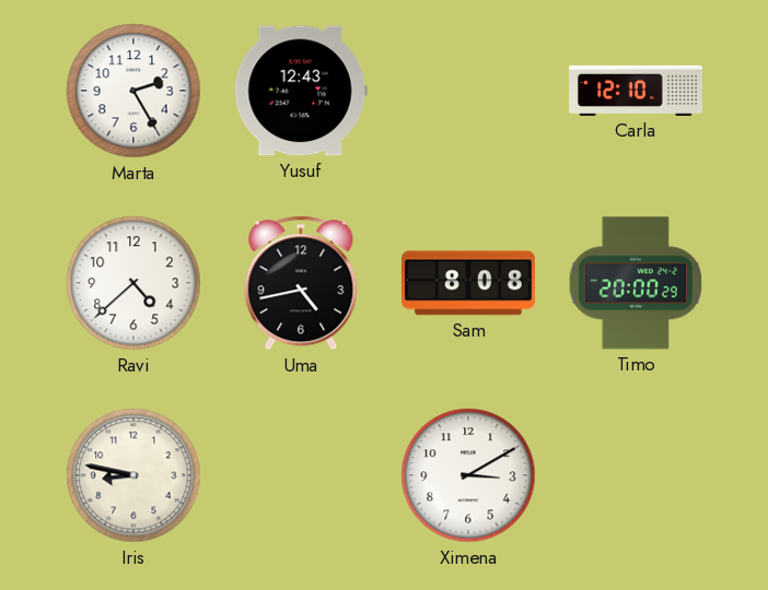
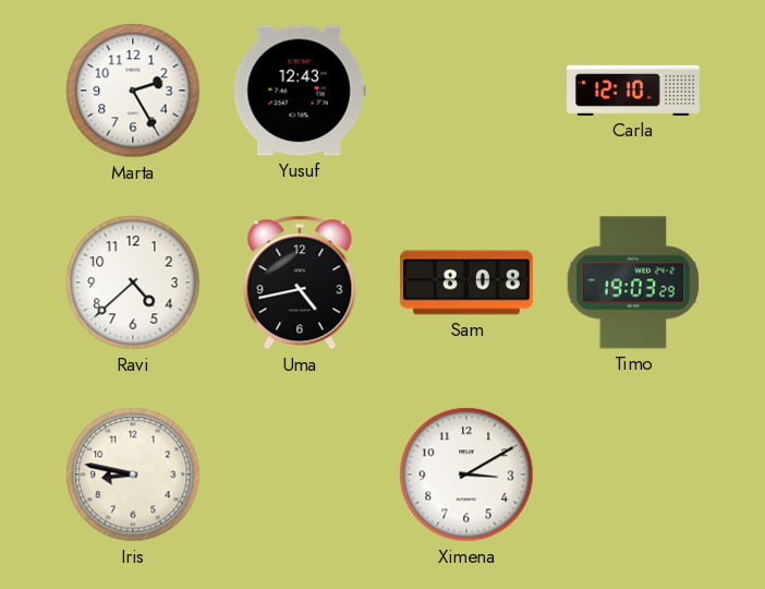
Timo: 20:00 -> 19:03
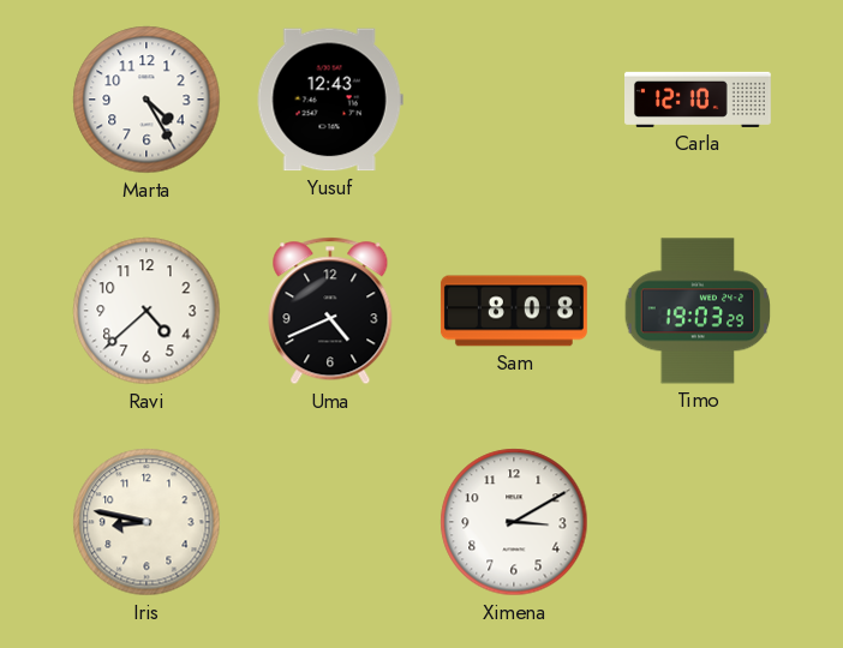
Marta: 2:25 -> 4:25
Uma: 4:43 -> 4:41
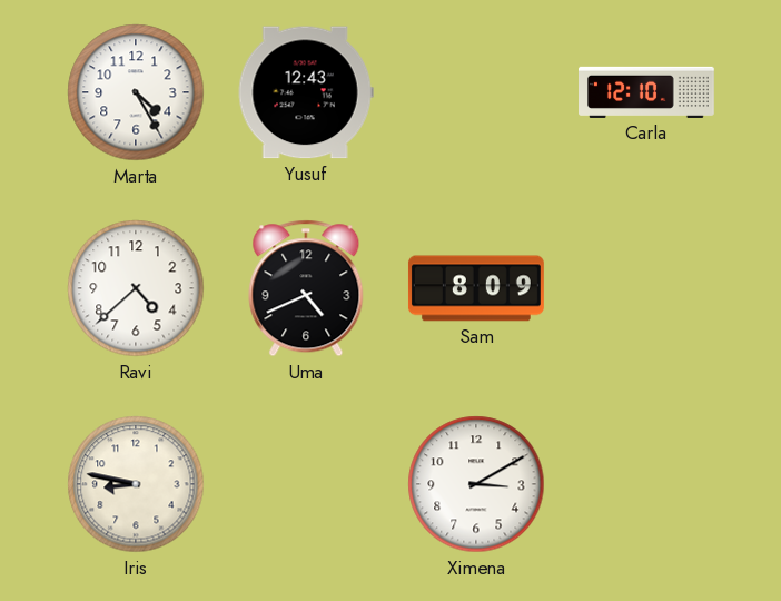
Sam: 8:08 -> 8:09
Timo: 19:03 -> none
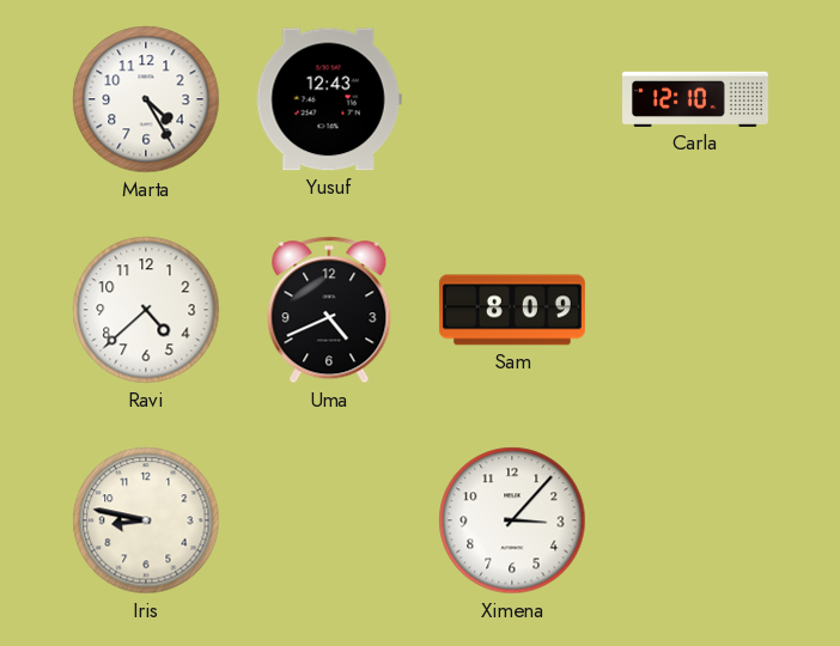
Ximena: 3:10 -> 3:07
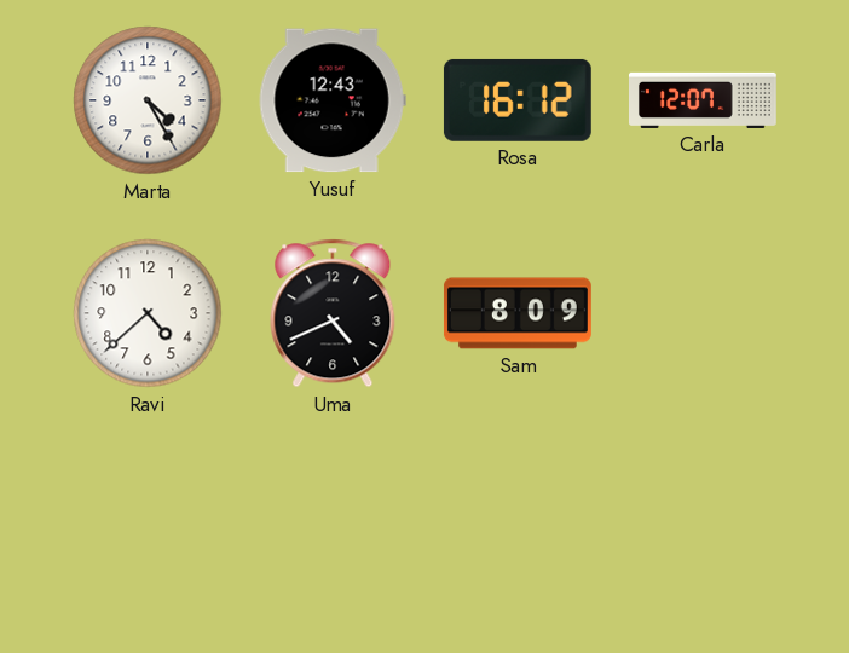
Rosa: none -> 16:12
Carla: 12:10 -> 12:07
Iris: 8:47 -> none
Ximena: 3:07 -> none
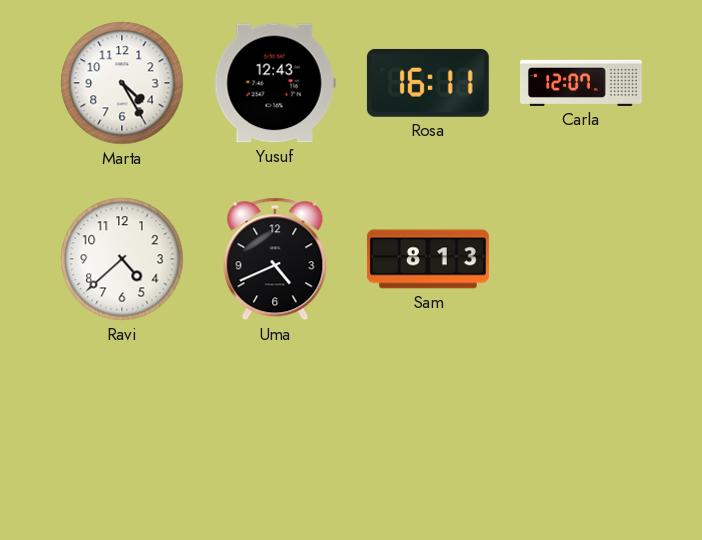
Rosa: 16:12 -> 16:11
Sam: 8:09 -> 8:13
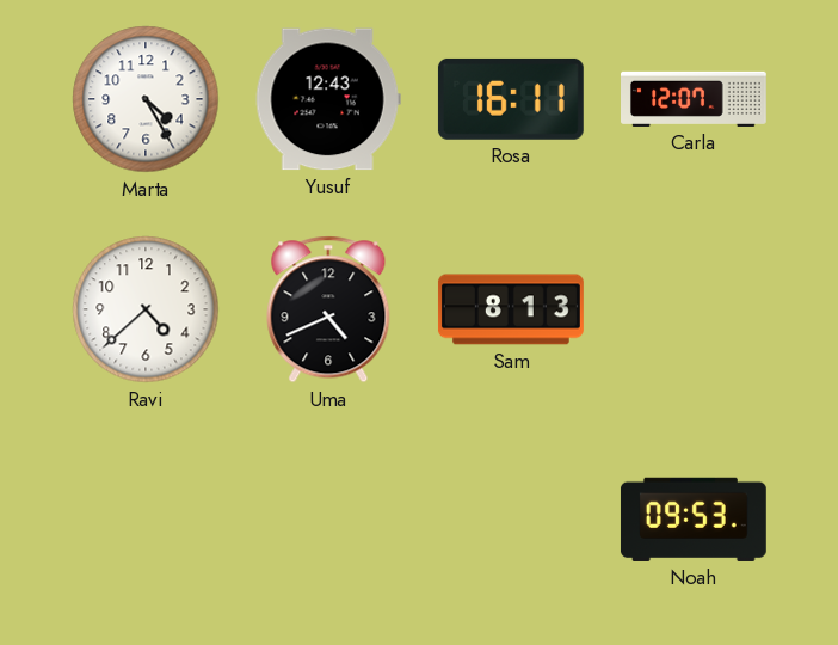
Noah: none -> 09:53
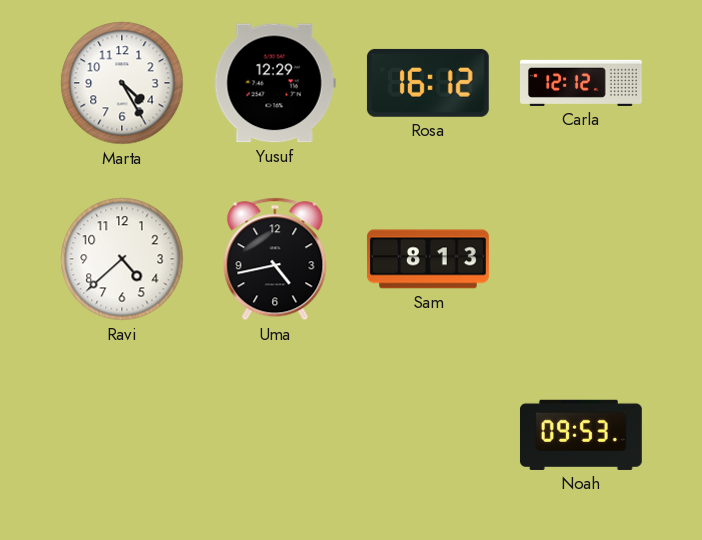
Yusuf: 12:43 -> 12:29
Rosa: 16:11 -> 16:12
Carla: 12:07 -> 12:12
Uma: 4:41 -> 4:43
